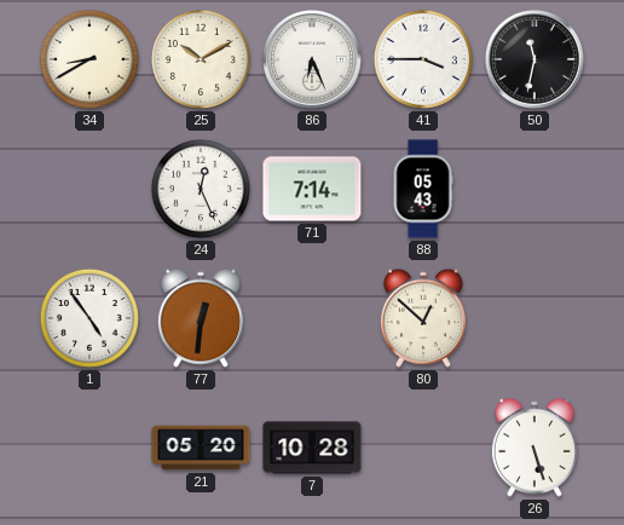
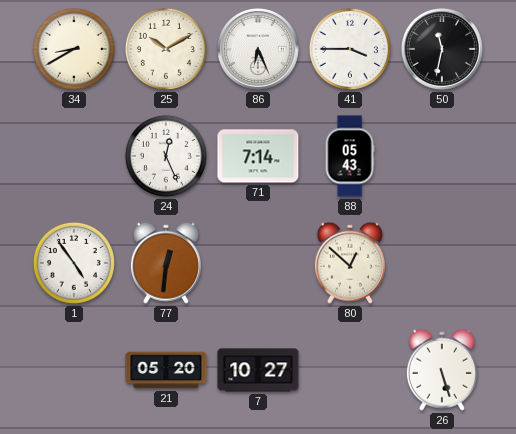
7: 10:28 -> 10:27
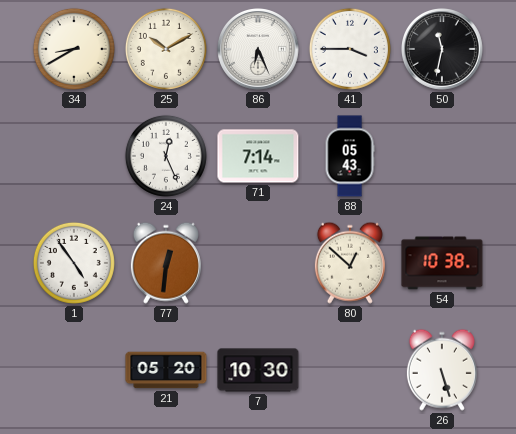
54: none -> 10:38
7: 10:27 -> 10:30
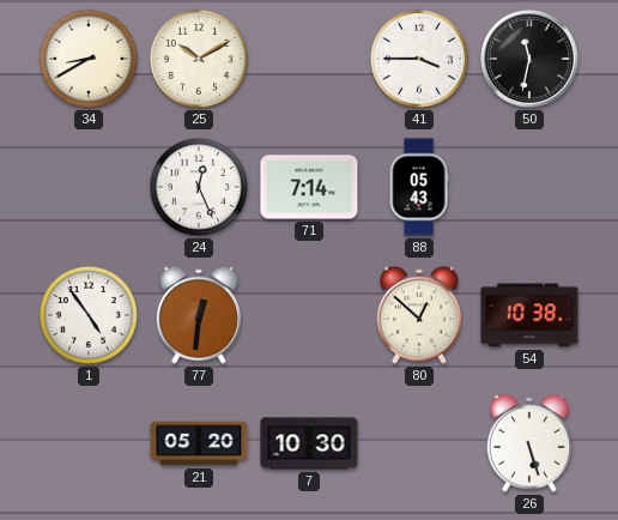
86: 6:26 -> none
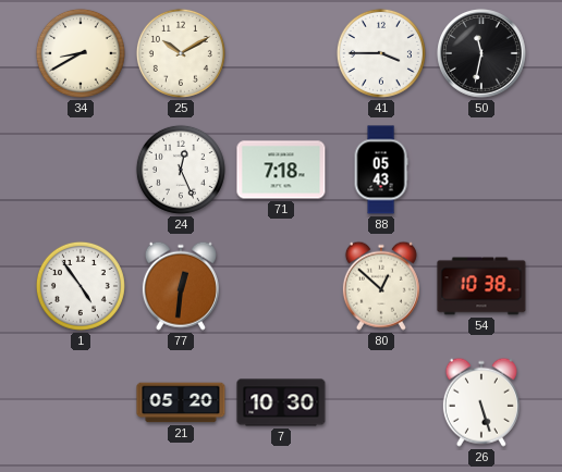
71: 7:14 -> 7:18
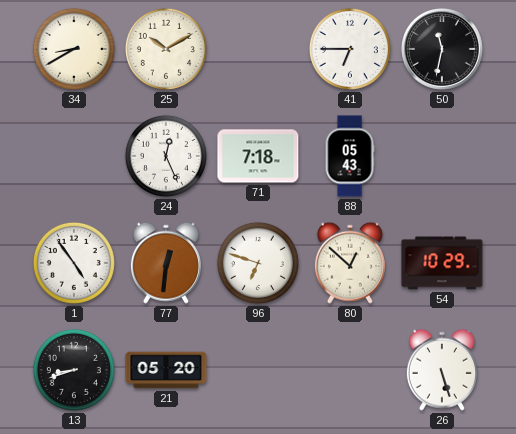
41: 3:45 -> 6:45
96: none -> 6:48
54: 10:38 -> 10:29
13: none -> 8:42
7: 10:30 -> none
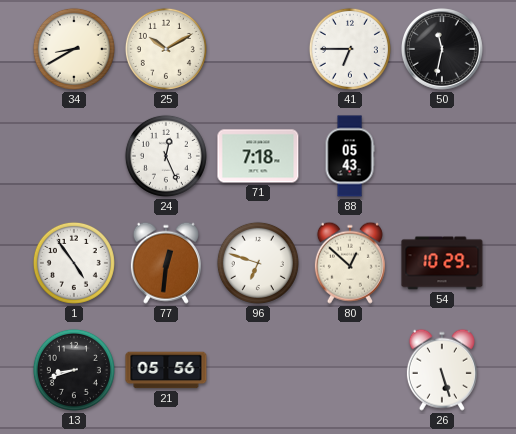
21: 05:20 -> 05:56
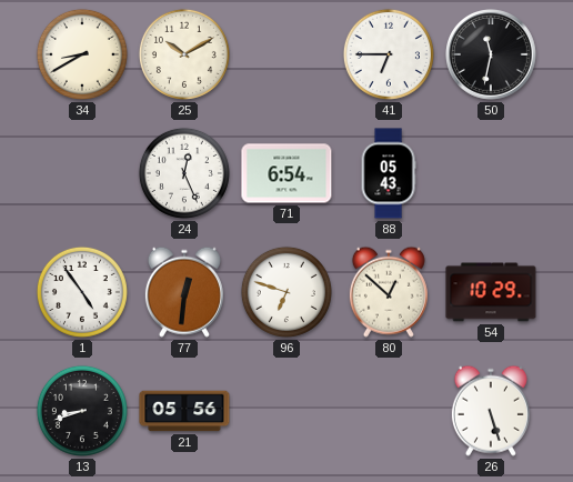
71: 7:18 -> 6:54
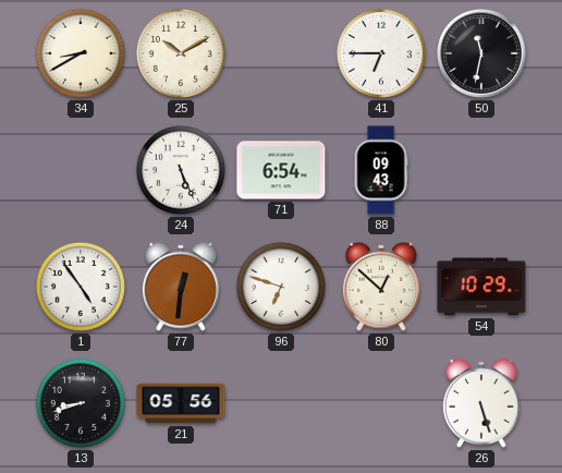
24: 12:26 -> 5:26
88: 05:43 -> 09:43
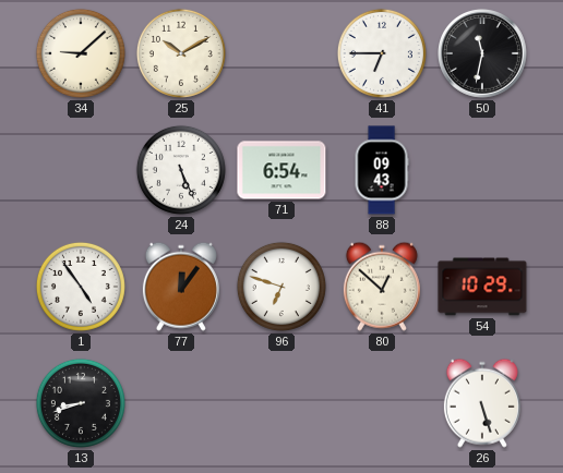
34: 8:40 -> 9:08
77: 12:31 -> 12:06
21: 05:56 -> none
